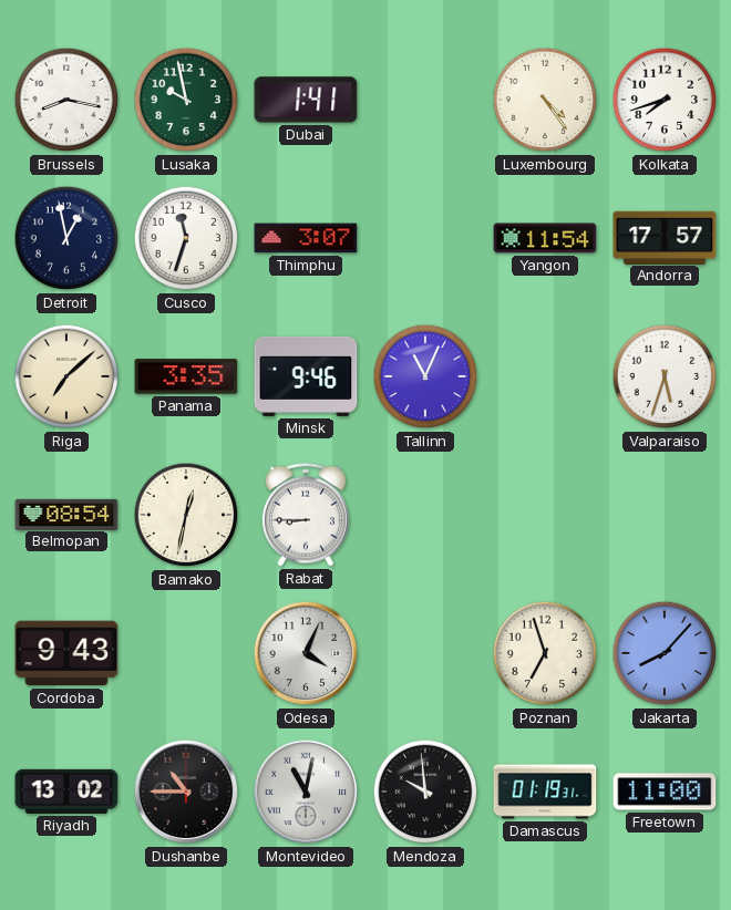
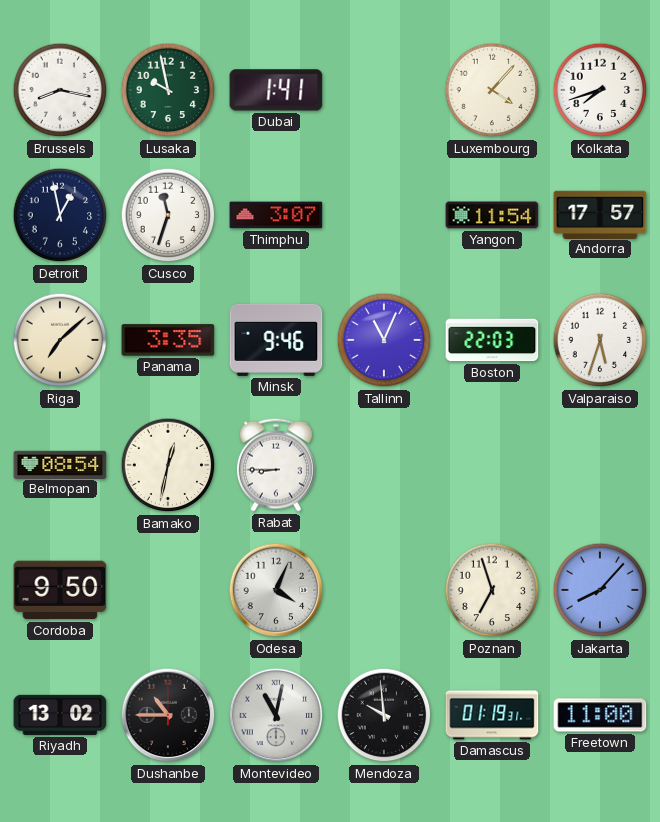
Luxembourg: 4:24 -> 4:07
Boston: none -> 22:03
Cordoba: 9:43 -> 9:50
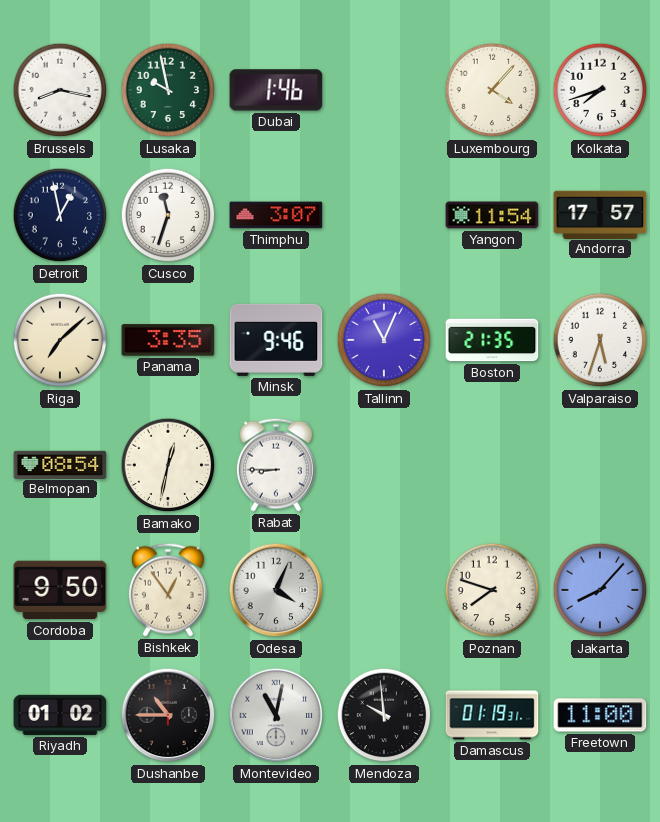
Dubai: 1:41 -> 1:46
Boston: 22:03 -> 21:35
Bishkek: none -> 12:54
Poznan: 6:57 -> 7:48
Riyadh: 13:02 -> 01:02
